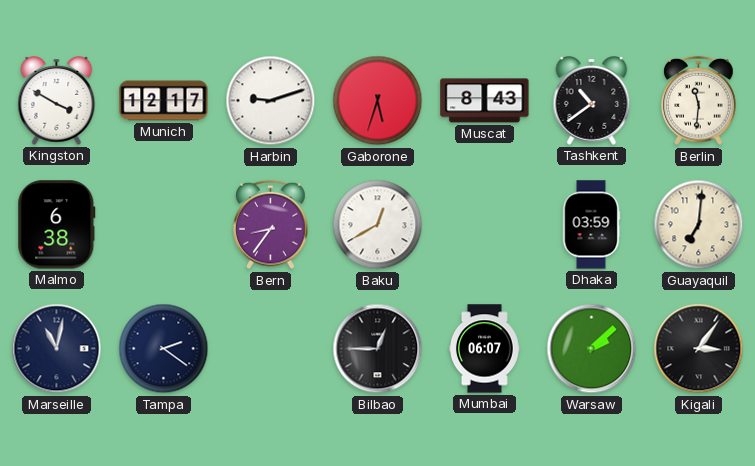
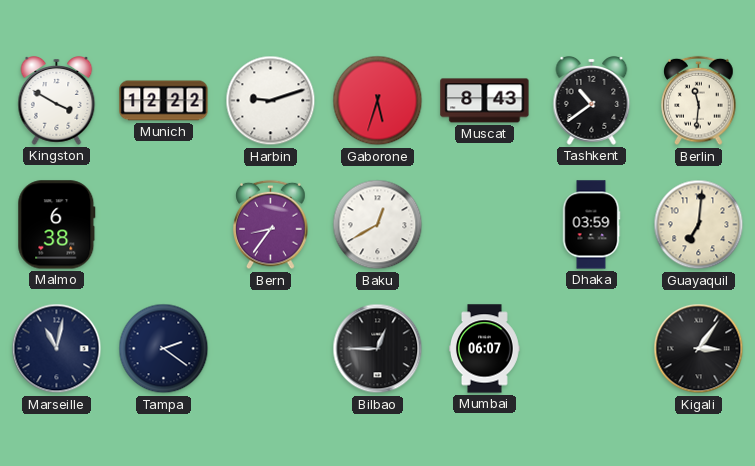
Munich: 12:17 -> 12:22
Warsaw: 2:08 -> none
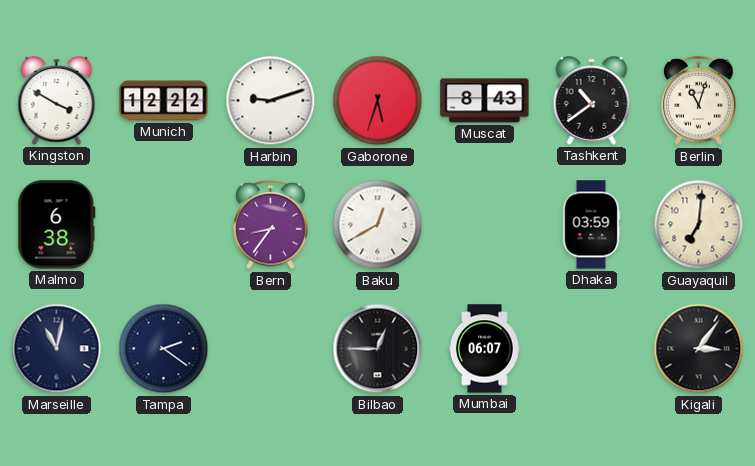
Berlin: 11:31 -> 11:03
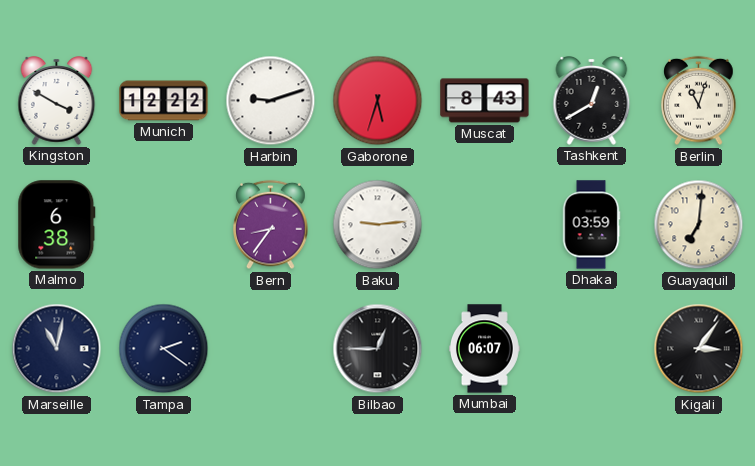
Tashkent: 10:39 -> 12:40
Baku: 12:40 -> 9:14
